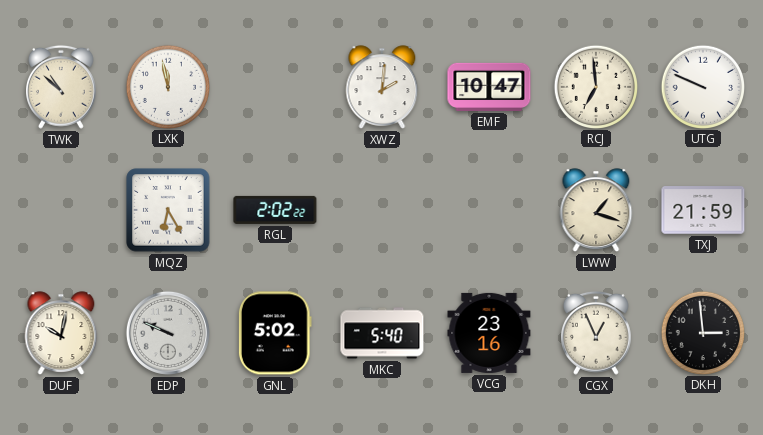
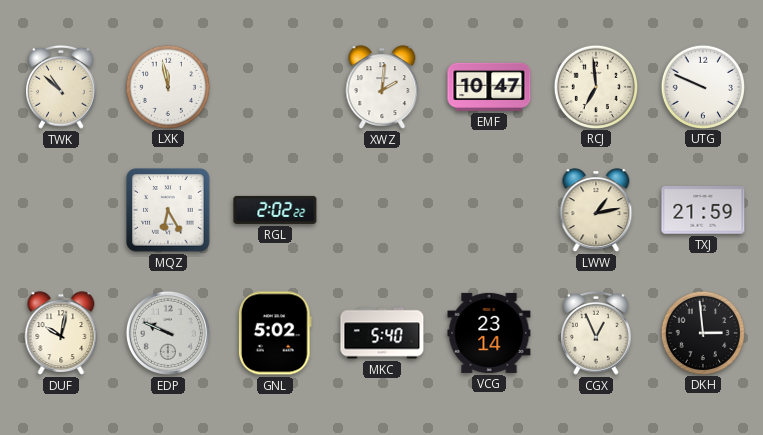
LWW: 1:18 -> 1:13
VCG: 23:16 -> 23:14
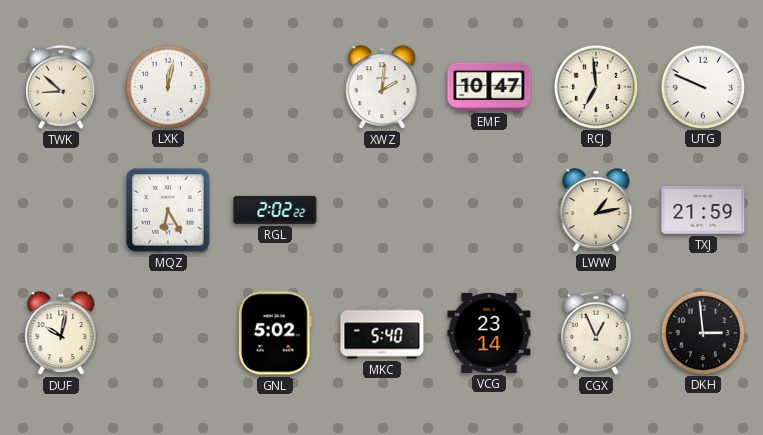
TWK: 10:52 -> 8:52
LXK: 11:58 -> 12:02
EDP: 9:49 -> none
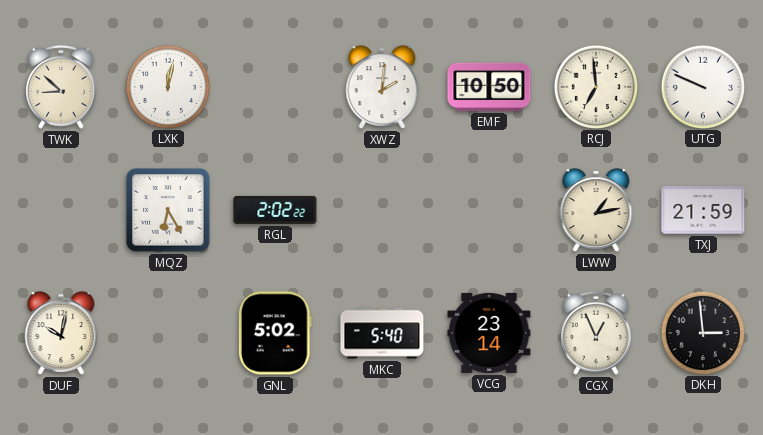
EMF: 10:47 -> 10:50
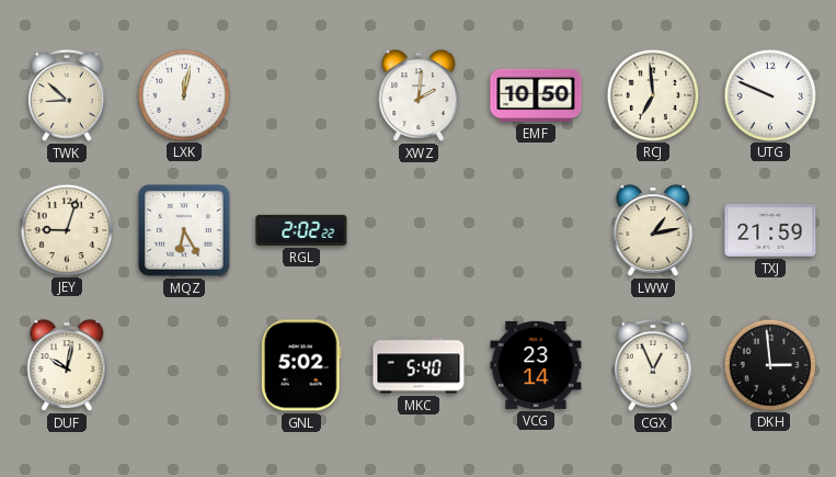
JEY: none -> 9:03
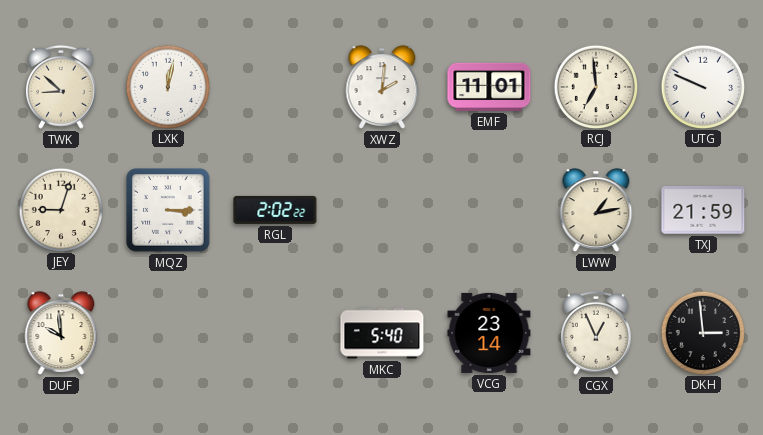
EMF: 10:50 -> 11:01
MQZ: 6:25 -> 3:15
DUF: 10:02 -> 9:59
GNL: 5:02 -> none
